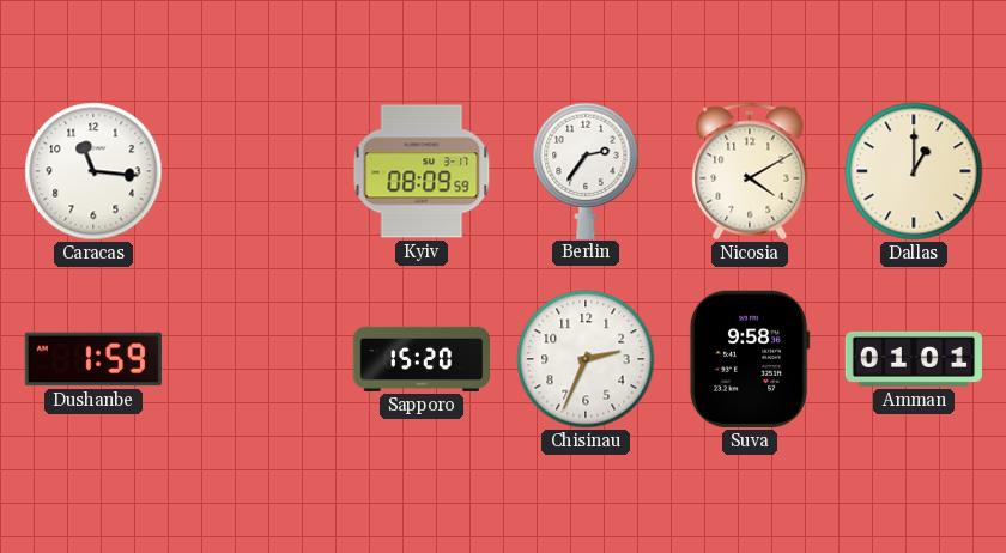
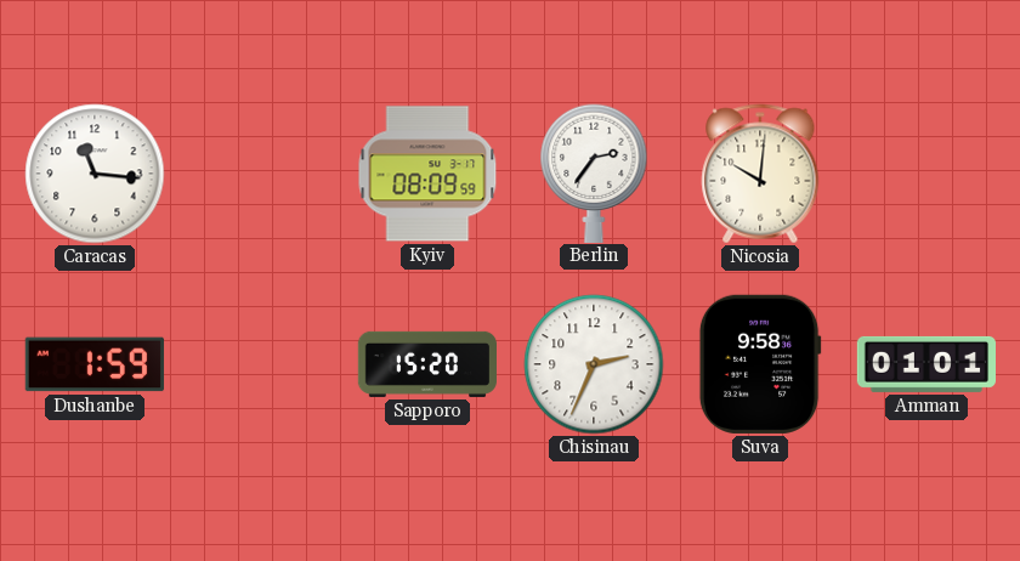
Nicosia: 4:10 -> 10:01
Dallas: 1:00 -> none
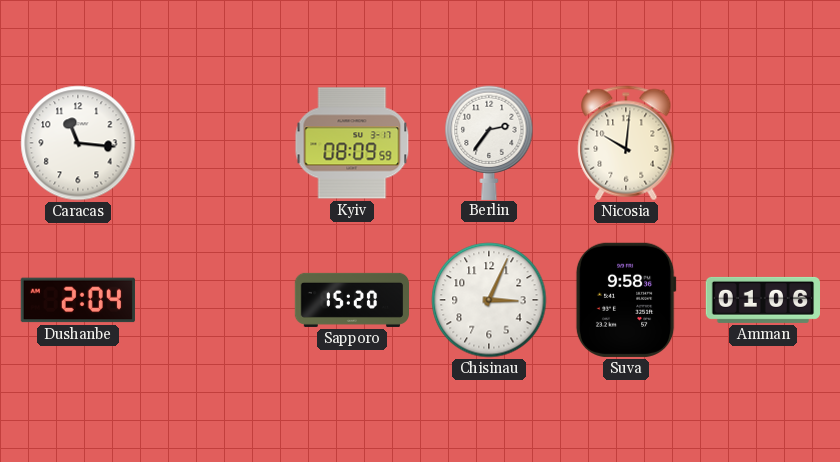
Dushanbe: 1:59 -> 2:04
Chisinau: 2:34 -> 3:04
Amman: 01:01 -> 01:06
